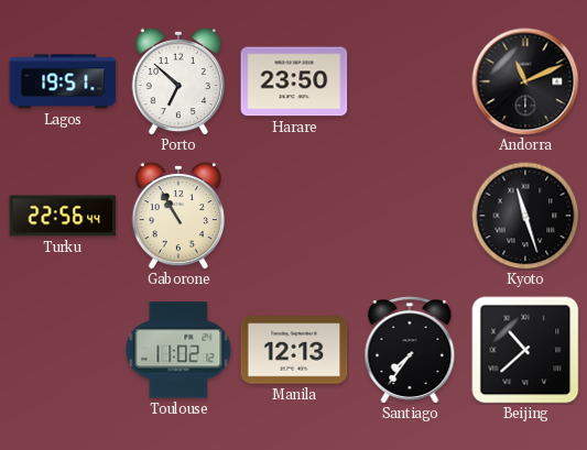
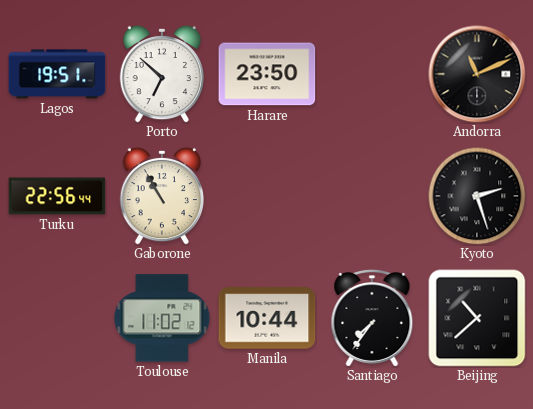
Kyoto: 11:27 -> 2:27
Manila: 12:13 -> 10:44
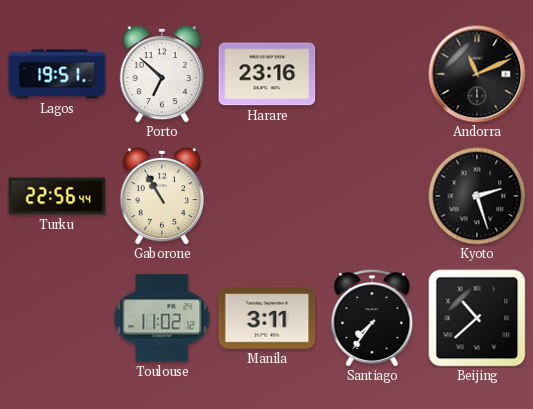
Harare: 23:50 -> 23:16
Manila: 10:44 -> 3:11
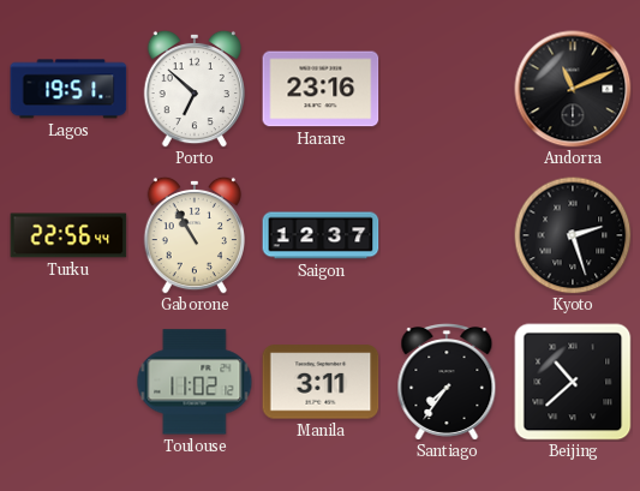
Saigon: none -> 12:37
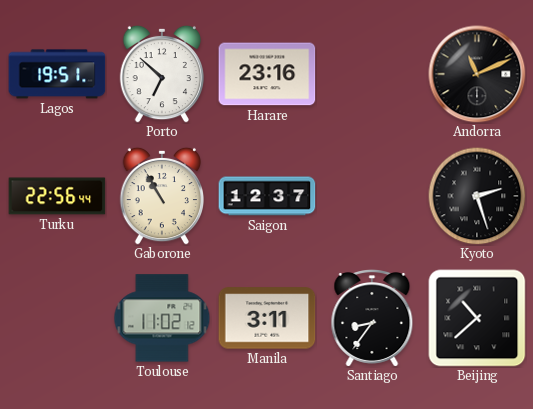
Santiago: 7:36 -> 8:36
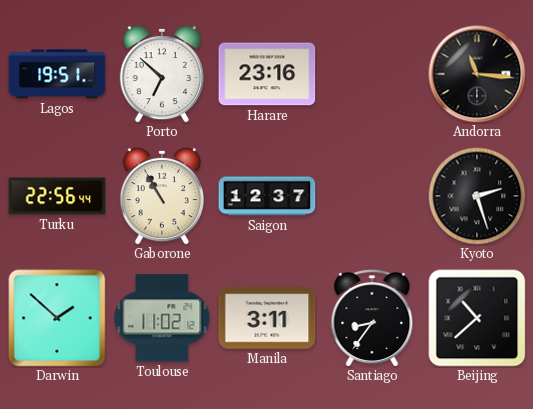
Andorra: 11:11 -> 11:16
Darwin: none -> 1:52
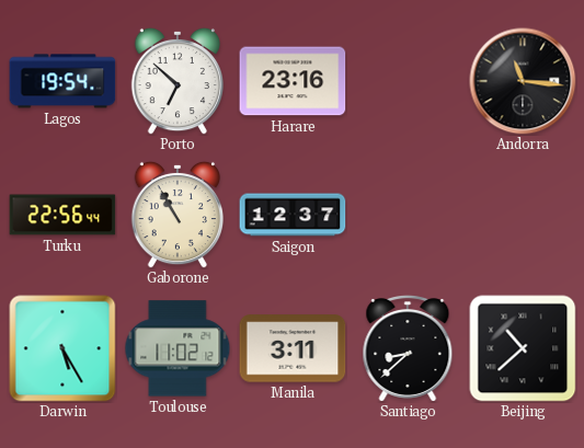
Lagos: 19:51 -> 19:54
Kyoto: 2:27 -> none
Darwin: 1:52 -> 5:25
Santiago: 8:36 -> 8:38
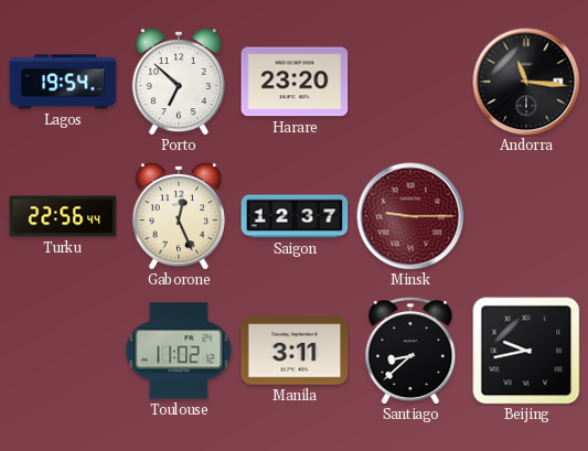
Harare: 23:16 -> 23:20
Gaborone: 10:55 -> 12:26
Minsk: none -> 9:15
Darwin: 5:25 -> none
Beijing: 10:38 -> 9:43
